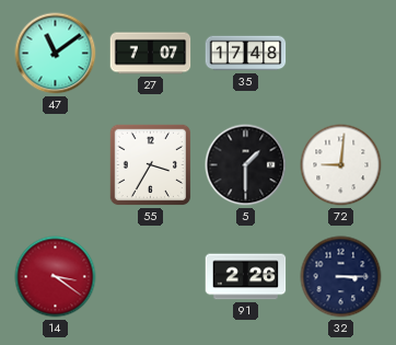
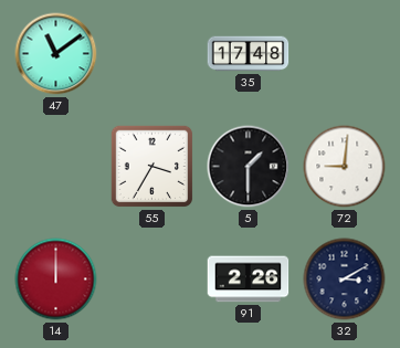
27: 7:07 -> none
14: 3:21 -> 12:00
32: 3:15 -> 3:10
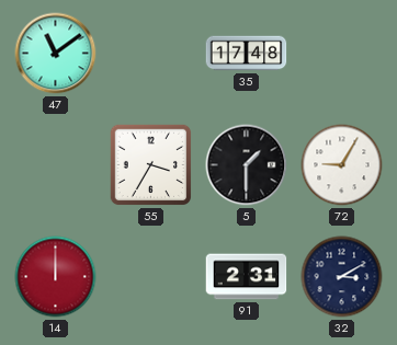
72: 9:01 -> 9:05
91: 2:26 -> 2:31
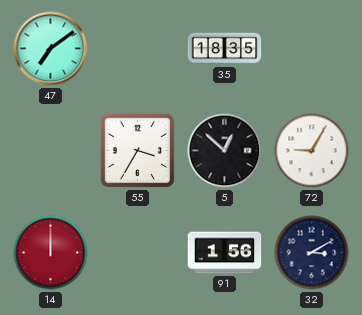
47: 11:09 -> 7:09
35: 17:48 -> 18:35
5: 1:30 -> 12:52
91: 2:31 -> 1:56
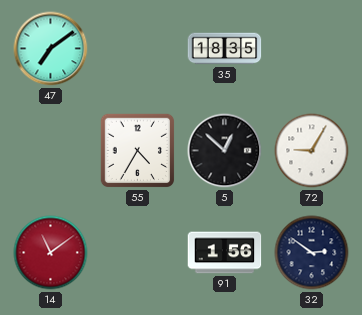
55: 3:35 -> 4:35
14: 12:00 -> 11:09
32: 3:10 -> 2:51
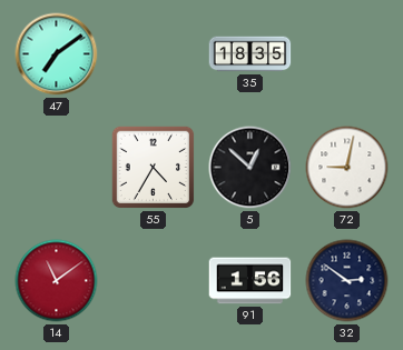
72: 9:05 -> 9:02
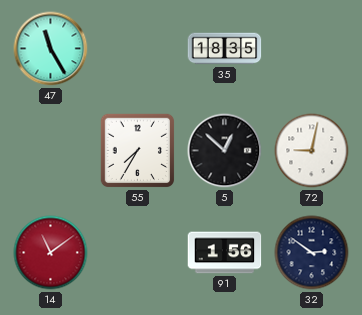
47: 7:09 -> 11:25
55: 4:35 -> 7:35
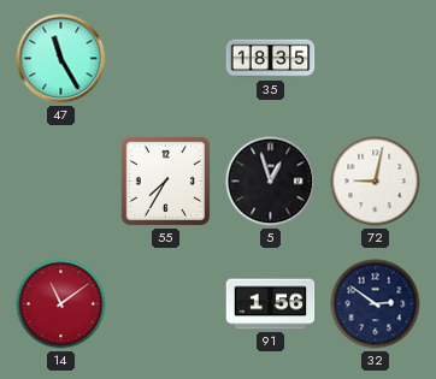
5: 12:52 -> 12:57
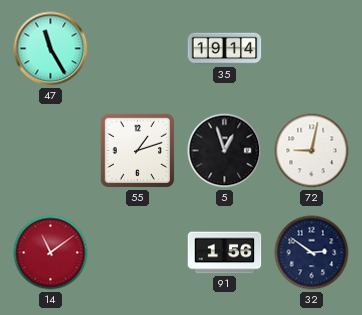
35: 18:35 -> 19:14
55: 7:35 -> 1:12
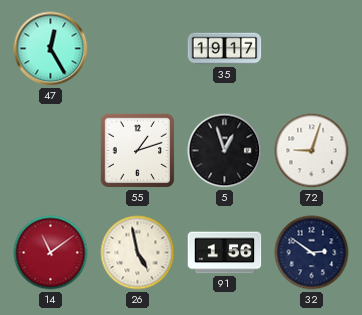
47: 11:25 -> 12:25
35: 19:14 -> 19:17
72: 9:02 -> 9:03
26: none -> 4:58
